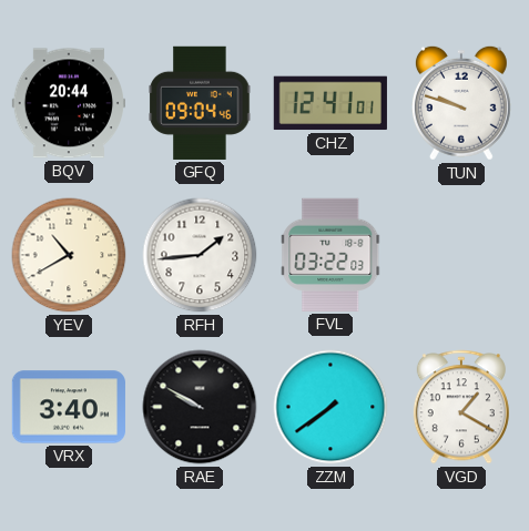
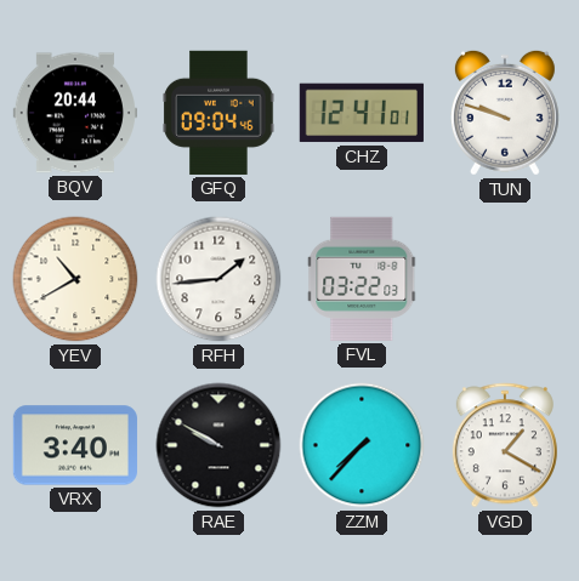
ZZM: 7:39 -> 7:37
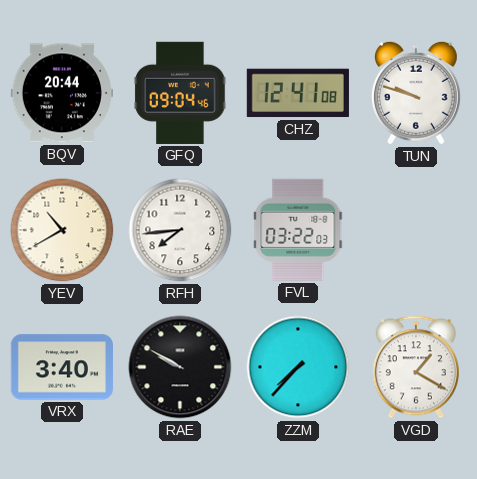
CHZ: 12:41:01 -> 12:41:08
RFH: 1:44 -> 7:44
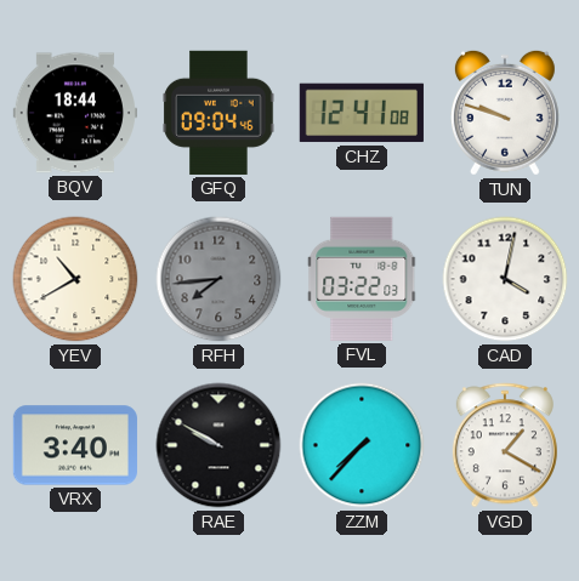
BQV: 20:44 -> 18:44
RFH dial: white -> grey
CAD: none -> 4:02
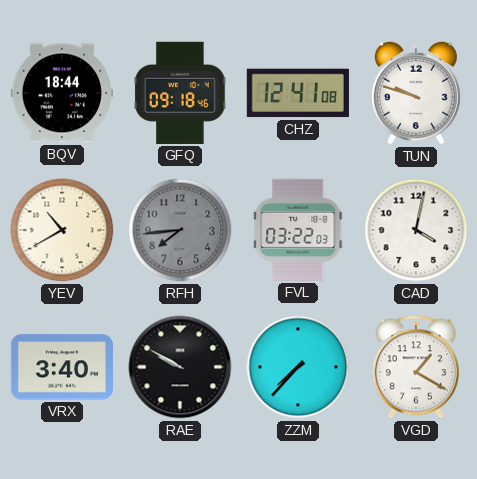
GFQ: 09:04 -> 09:18
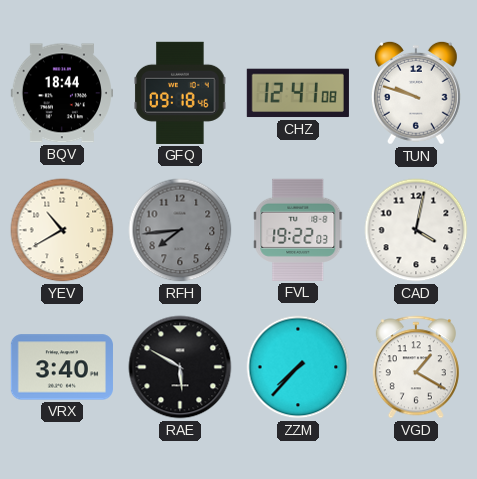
FVL: 03:22 -> 19:22
RAE: 9:50 -> 5:50
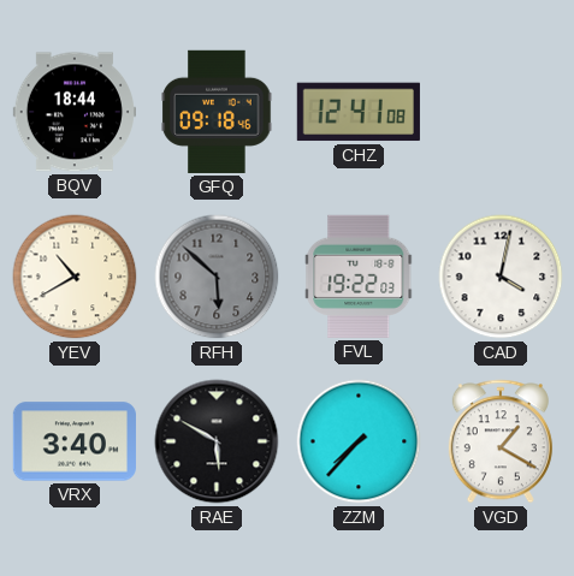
TUN: 9:48 -> none
RFH: 7:44 -> 5:52
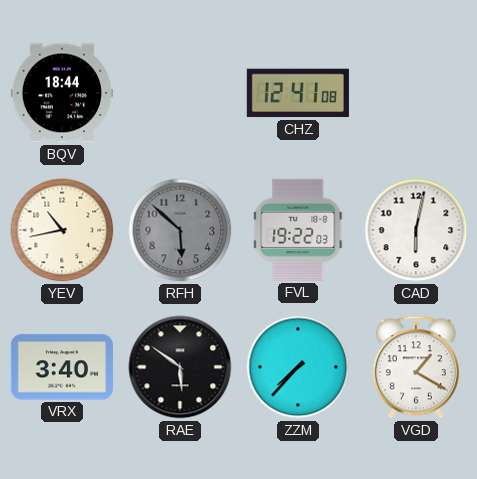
GFQ: 09:18 -> none
YEV: 10:40 -> 10:43
CAD: 4:02 -> 6:02
RAE: 5:50 -> 5:51
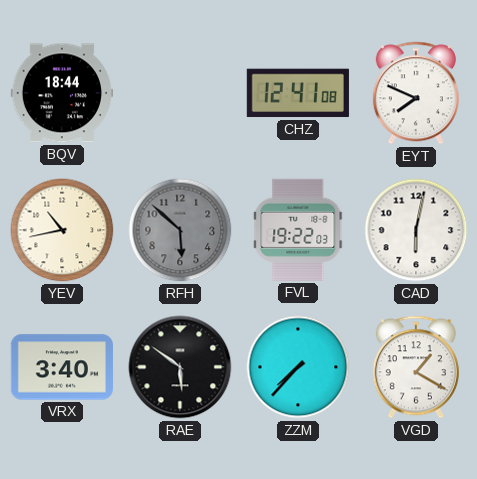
EYT: none -> 7:49
